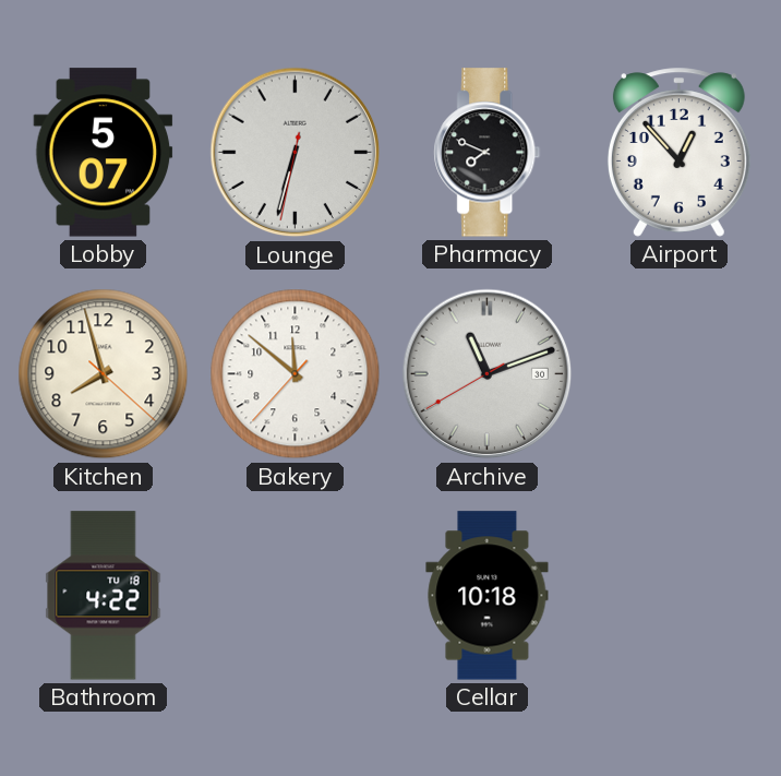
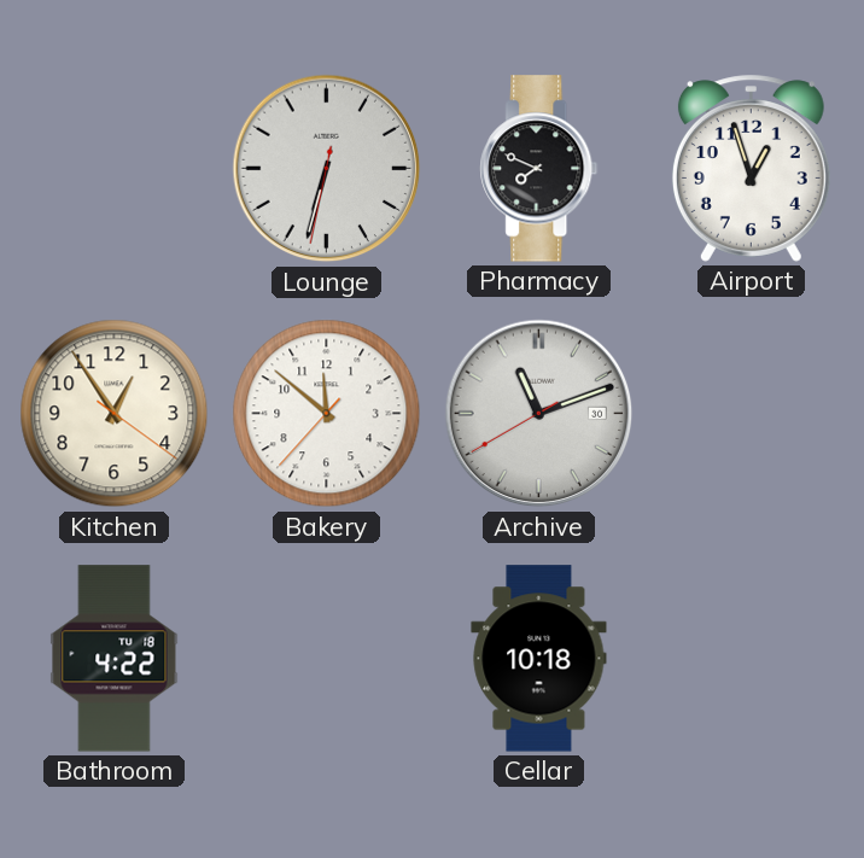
Lobby: 5:07 -> none
Airport: 12:53 -> 12:57
Kitchen: 7:57 -> 12:54
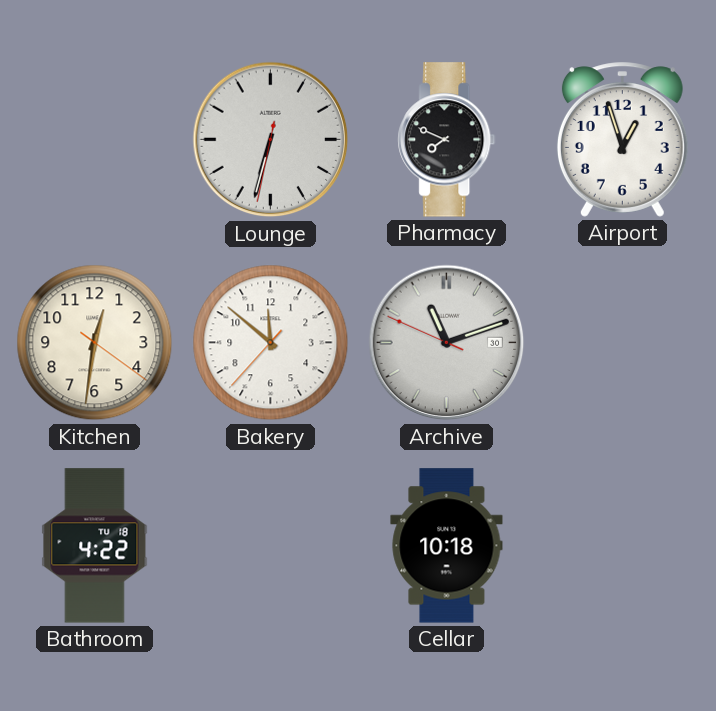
Kitchen: 12:54 -> 12:31
Archive: 11:11:40 -> 11:11:49
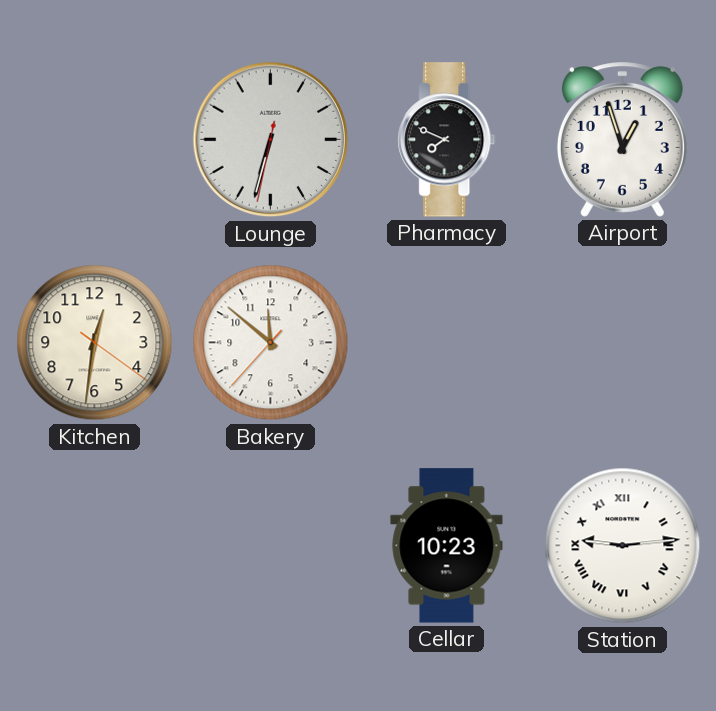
Archive: 11:11 -> none
Bathroom: 4:22 -> none
Cellar: 10:18 -> 10:23
Station: none -> 9:14
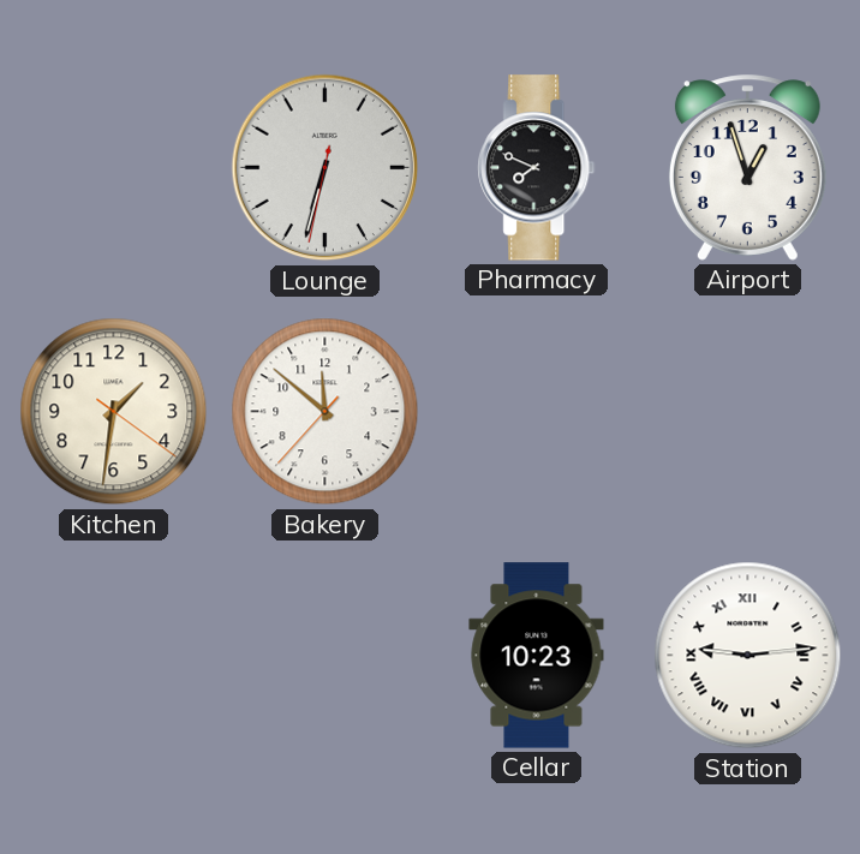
Kitchen: 12:31 -> 1:31
